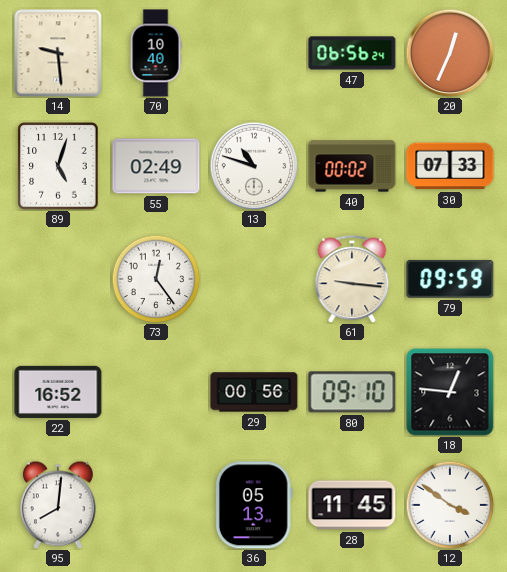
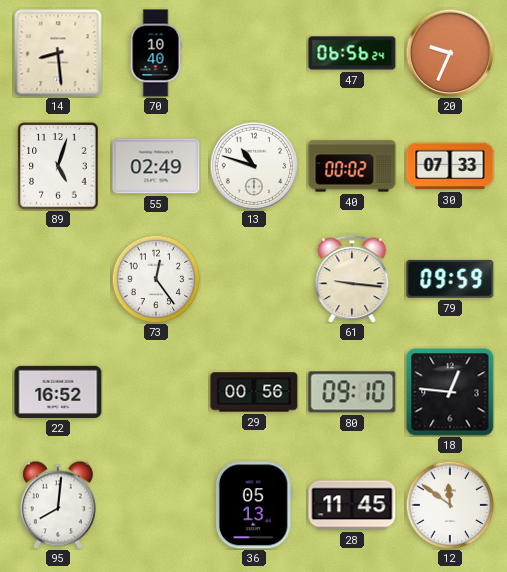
14: 9:29 -> 8:29
20: 12:34 -> 9:34
12: 3:51 -> 11:51
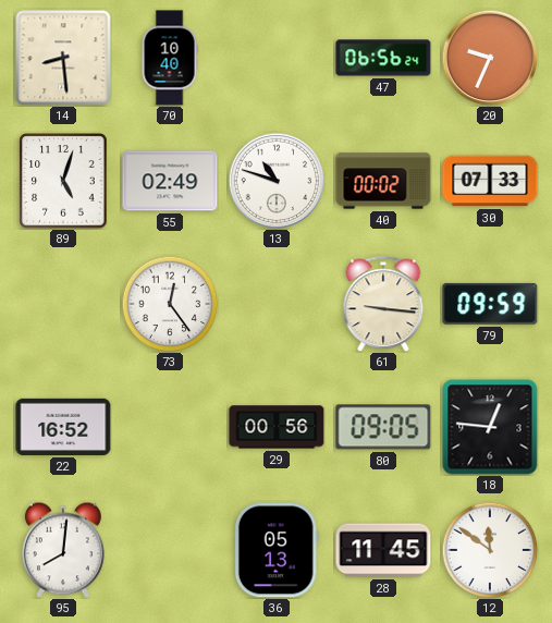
80: 09:10 -> 09:05
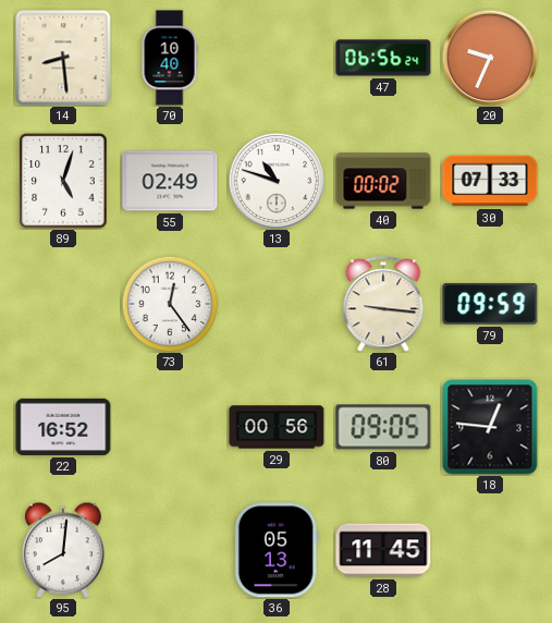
12: 11:51 -> none
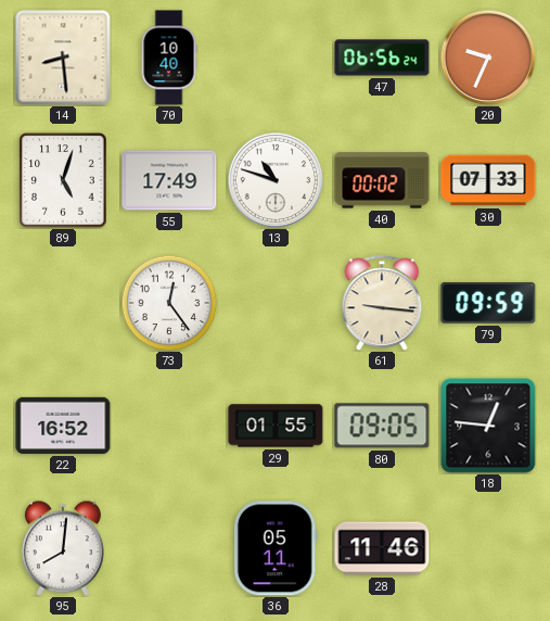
55: 02:49 -> 17:49
29: 00:56 -> 01:55
36: 05:13 -> 05:11
28: 11:45 -> 11:46
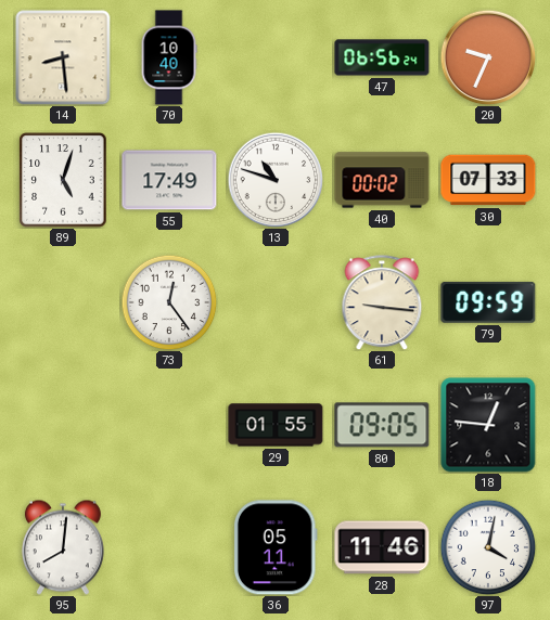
22: 16:52 -> none
97: none -> 4:02
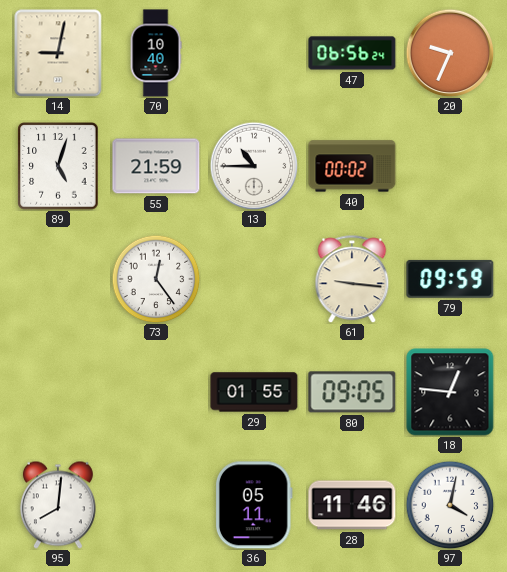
14: 8:29 -> 9:02
55: 17:49 -> 21:59
13: 10:48 -> 10:45
30: 07:33 -> none
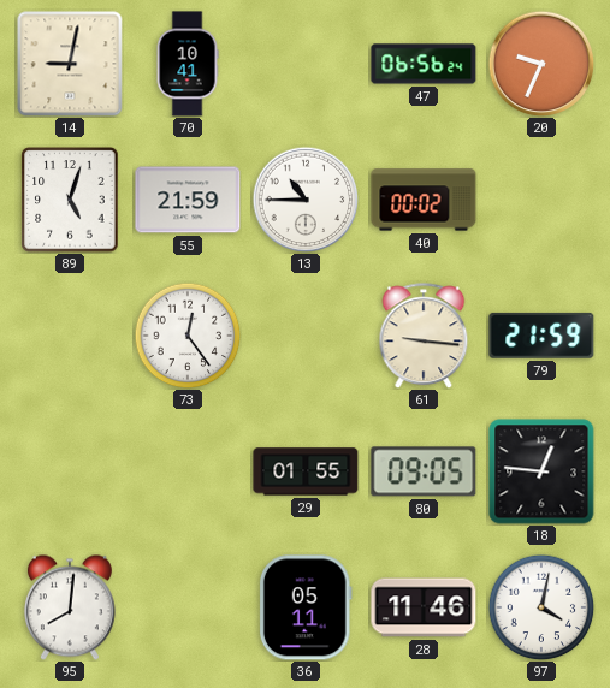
70: 10:40 -> 10:41
79: 09:59 -> 21:59
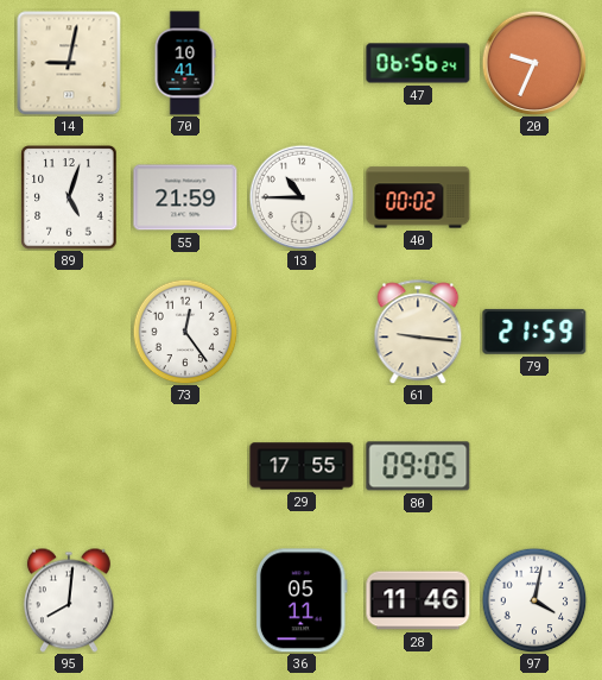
29: 01:55 -> 17:55
18: 12:46 -> none
